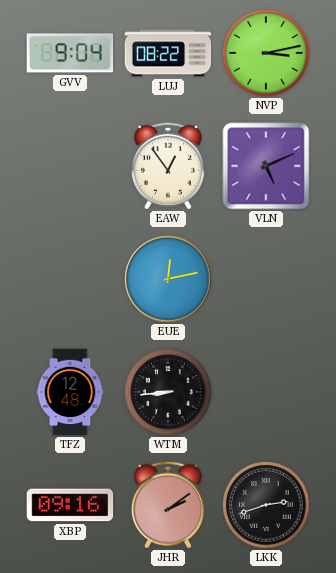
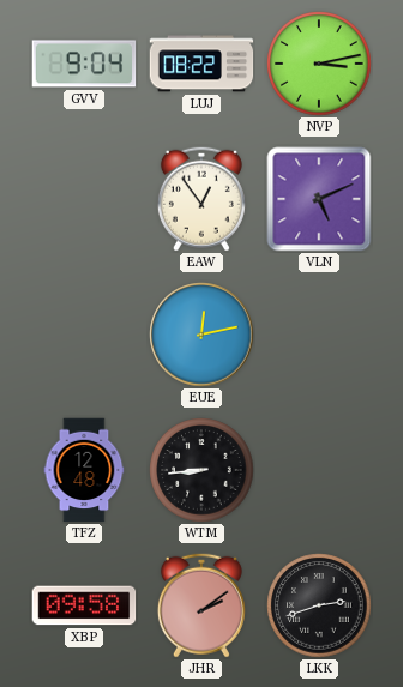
XBP: 09:16 -> 09:58
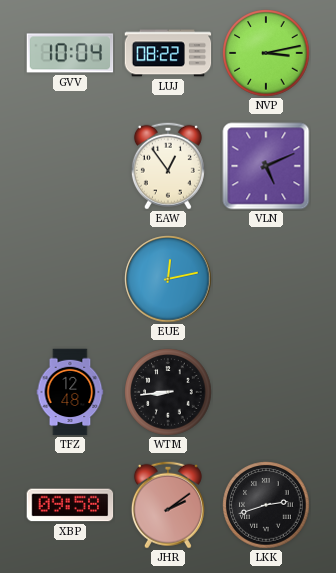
GVV: 9:04 -> 10:04
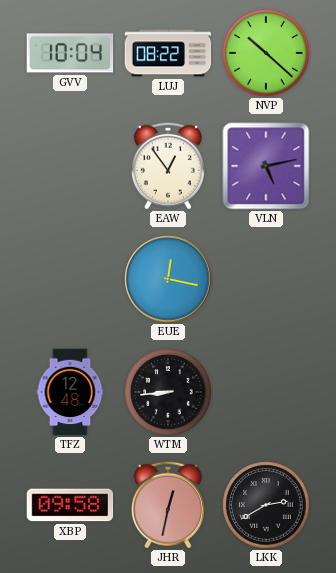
NVP: 3:13 -> 10:22
VLN: 5:11 -> 5:13
EUE: 12:13 -> 12:17
JHR: 2:09 -> 12:32
LKK: 2:42 -> 2:40
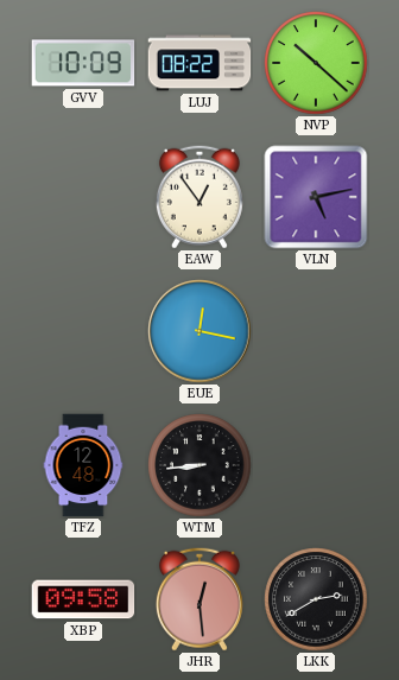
GVV: 10:04 -> 10:09
JHR: 12:32 -> 12:29
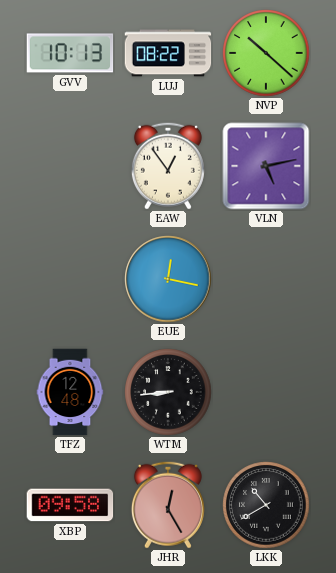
GVV: 10:09 -> 10:13
JHR: 12:29 -> 12:25
LKK: 2:40 -> 10:40
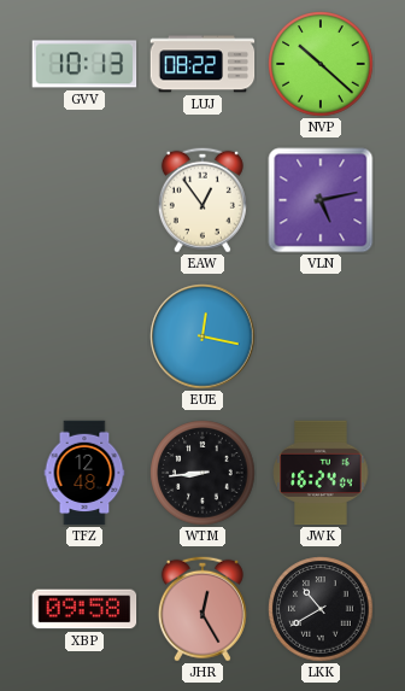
JWK: none -> 16:24
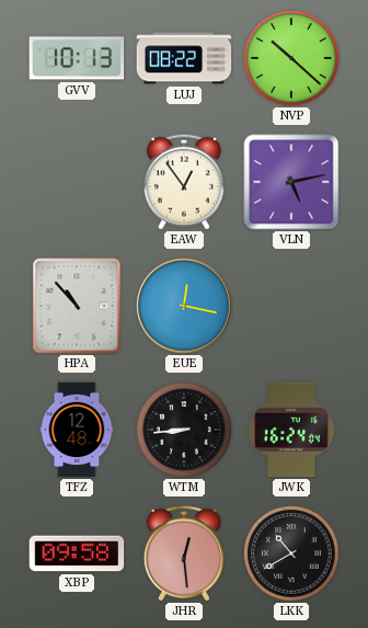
HPA: none -> 10:53
JHR: 12:25 -> 12:29
